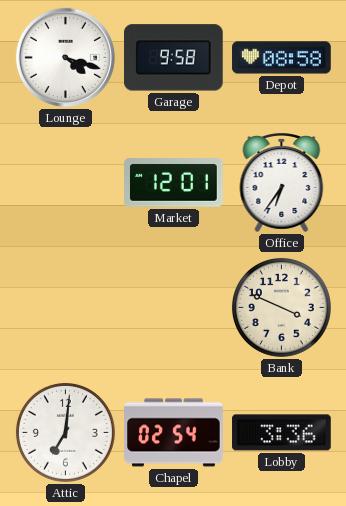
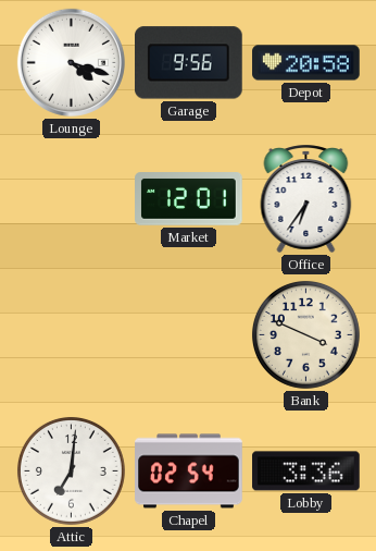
Garage: 9:58 -> 9:56
Depot: 08:58 -> 20:58
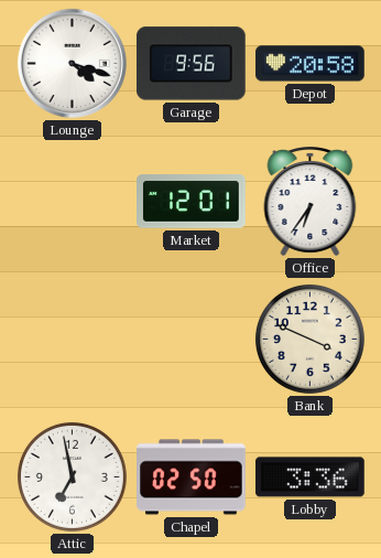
Attic: 7:01 -> 6:58
Chapel: 02:54 -> 02:50
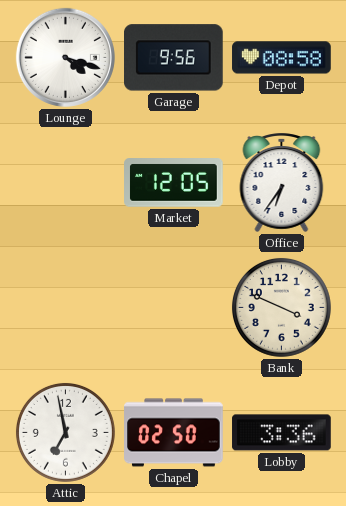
Depot: 20:58 -> 08:58
Market: 12:01 -> 12:05
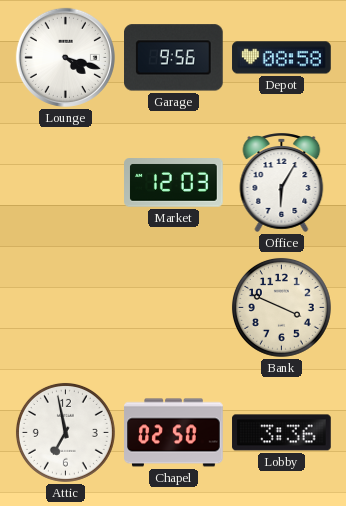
Market: 12:05 -> 12:03
Office: 6:36 -> 6:05
